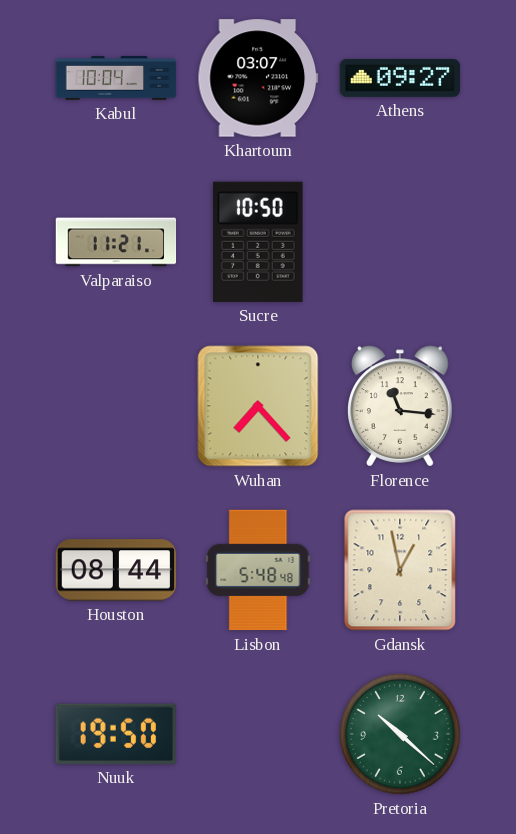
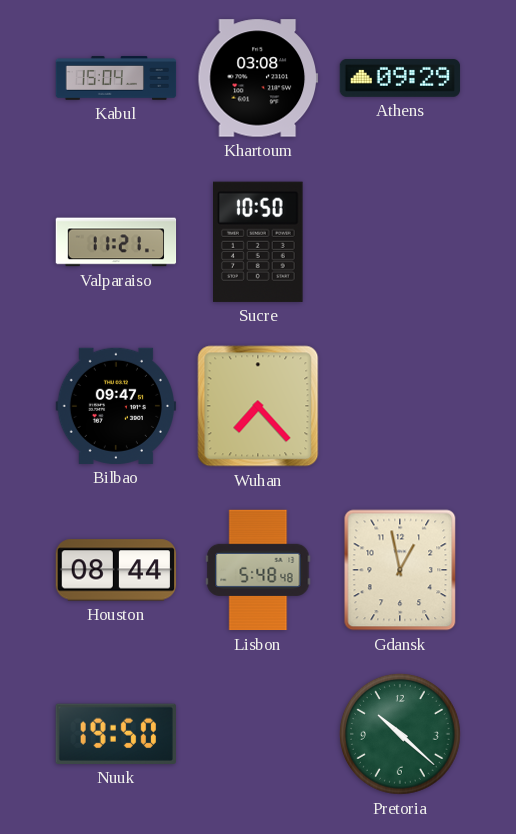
Kabul: 10:04 -> 15:04
Khartoum: 03:07 -> 03:08
Athens: 09:27 -> 09:29
Bilbao: none -> 09:47
Florence: 11:16 -> none
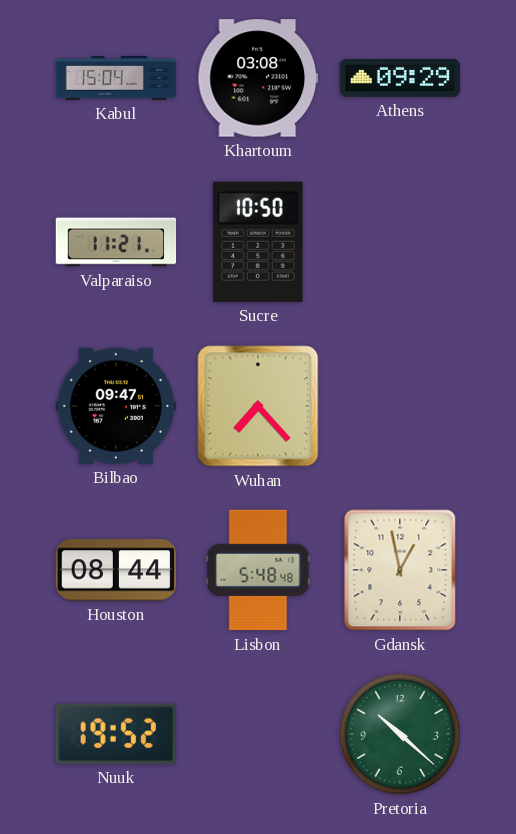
Nuuk: 19:50 -> 19:52
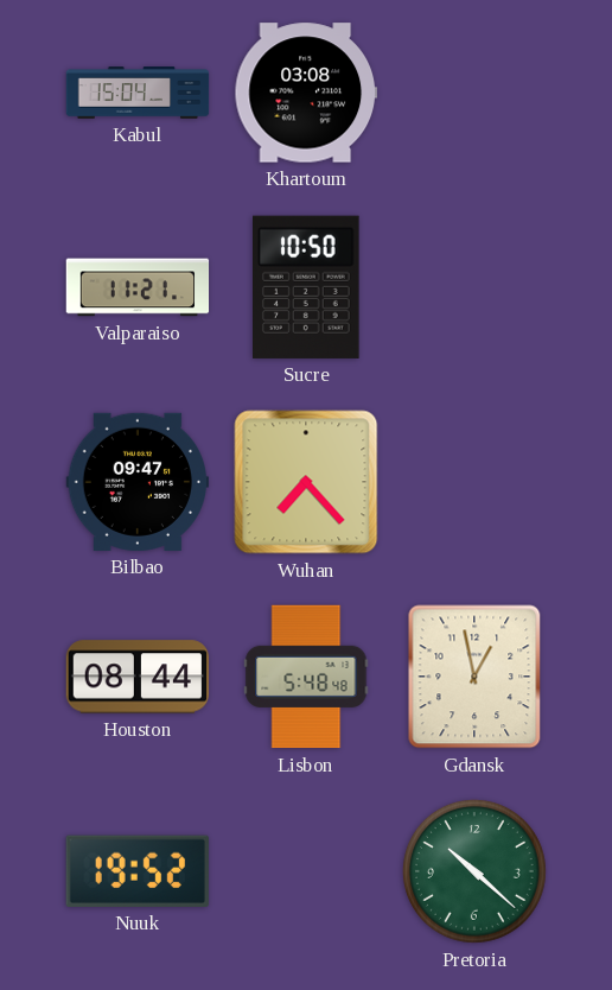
Athens: 09:29 -> none
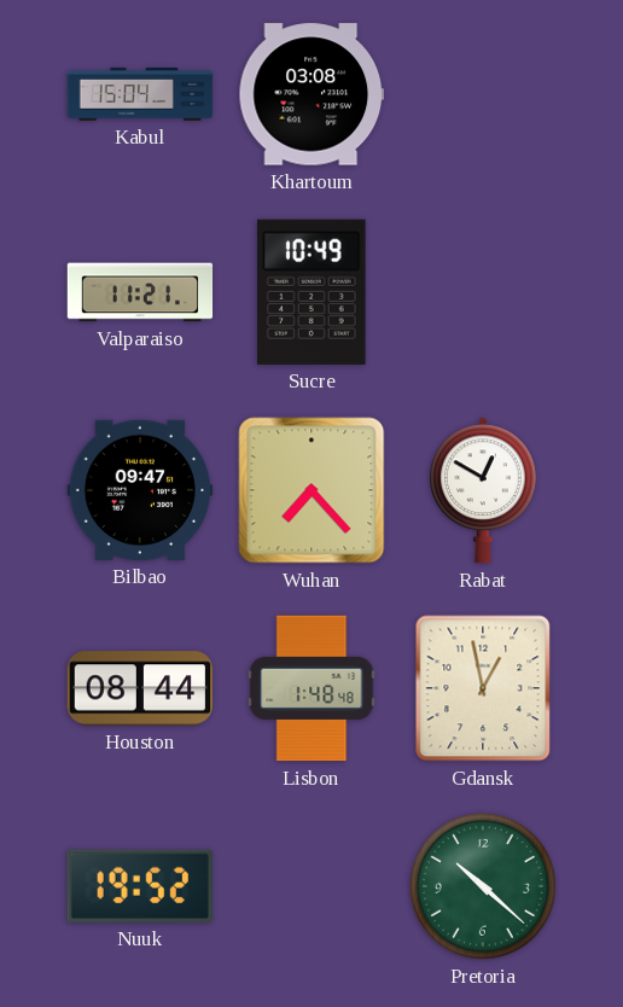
Sucre: 10:50 -> 10:49
Rabat: none -> 12:50
Lisbon: 5:48 -> 1:48
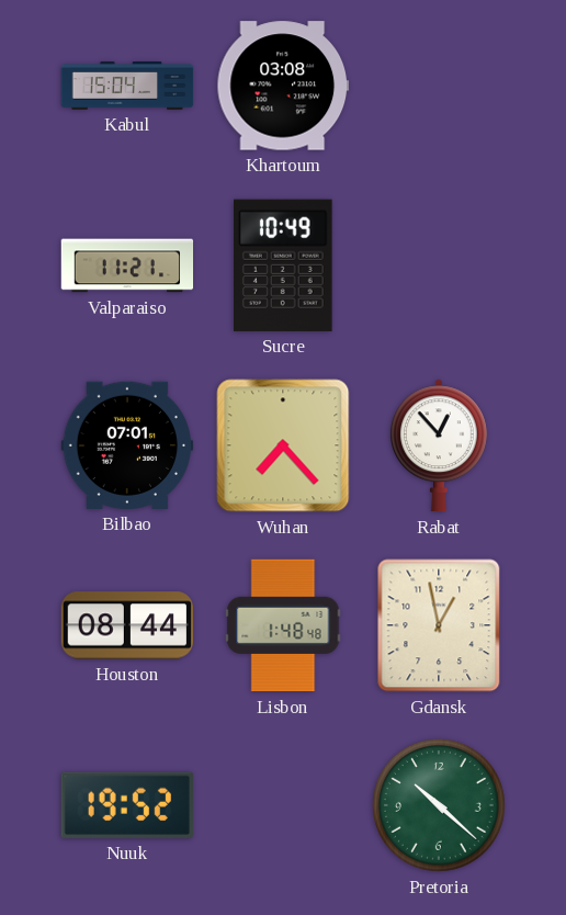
Bilbao: 09:47 -> 07:01
Rabat: 12:50 -> 12:53
